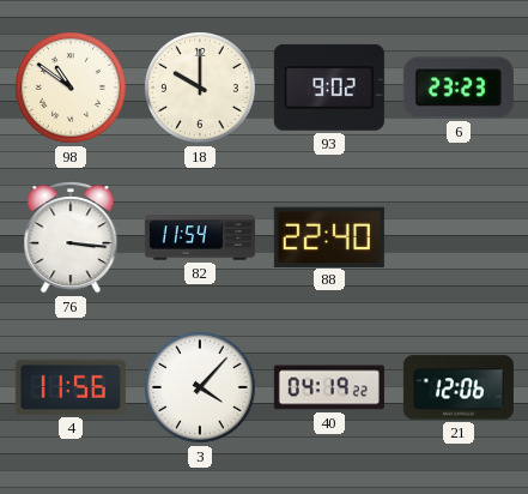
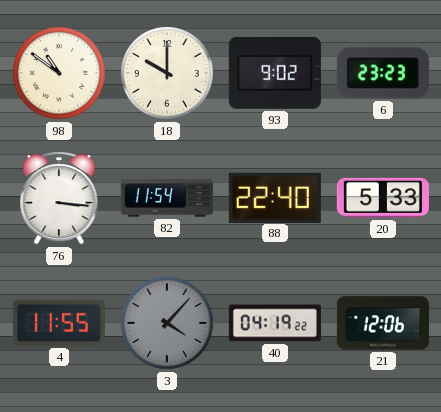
20: none -> 5:33
4: 11:56 -> 11:55
3 dial: white -> grey
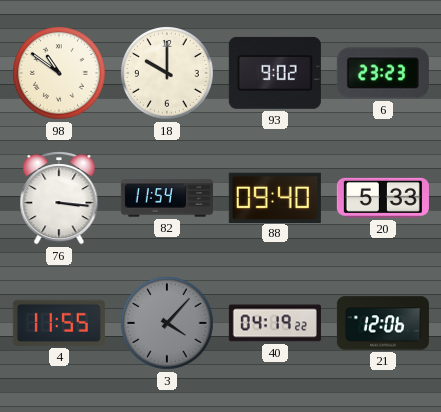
88: 22:40 -> 09:40
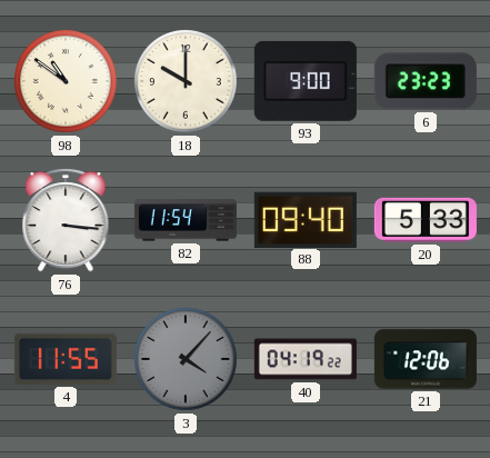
93: 9:02 -> 9:00
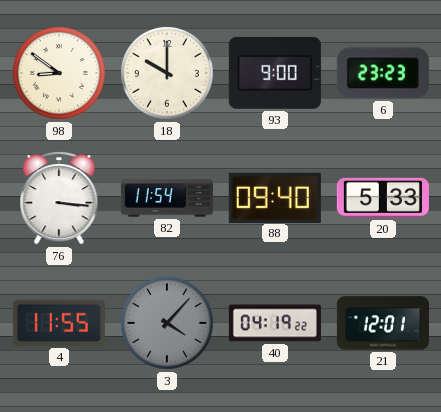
98: 10:51 -> 8:51
21: 12:06 -> 12:01
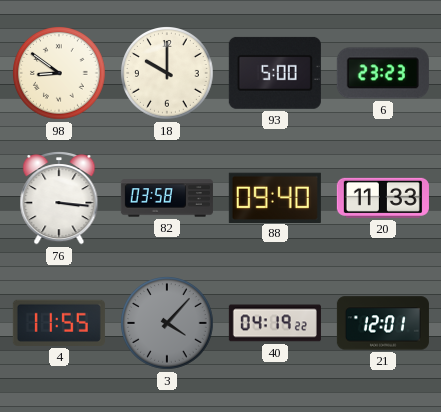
93: 9:00 -> 5:00
82: 11:54 -> 03:58
20: 5:33 -> 11:33
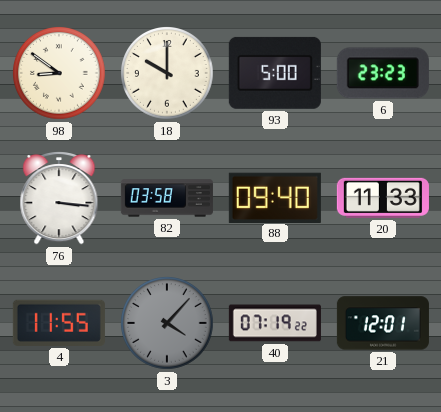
40: 04:19 -> 07:19
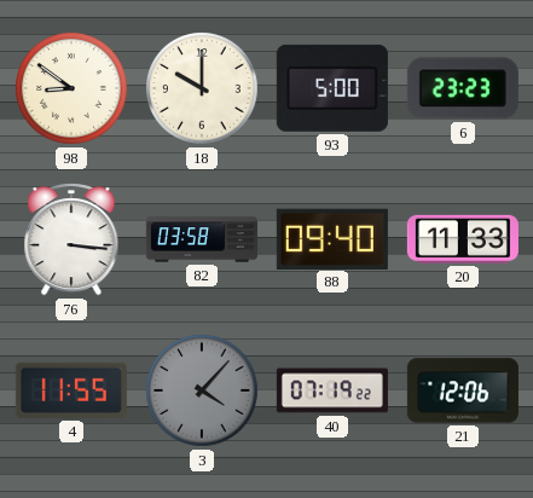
21: 12:01 -> 12:06
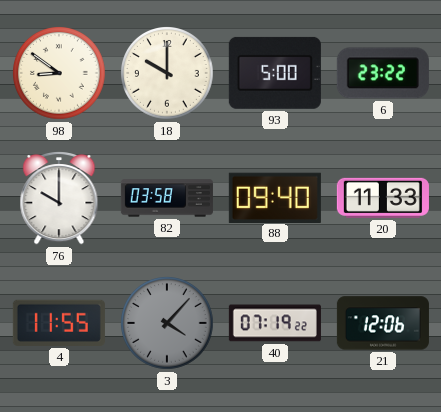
6: 23:23 -> 23:22
76: 3:16 -> 10:00
